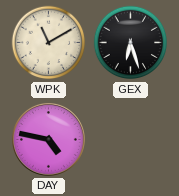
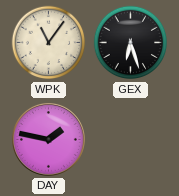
WPK: 11:10 -> 11:06
DAY: 4:47 -> 1:47
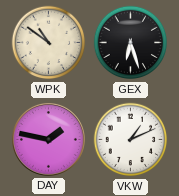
WPK: 11:06 -> 10:51
VKW: none -> 1:11
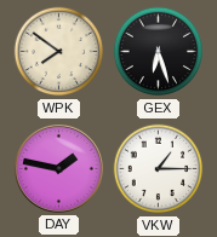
WPK: 10:51 -> 7:51
VKW: 1:11 -> 1:15
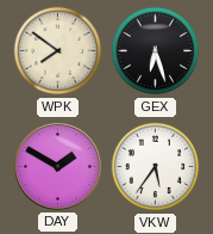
DAY: 1:47 -> 1:50
VKW: 1:15 -> 5:36
